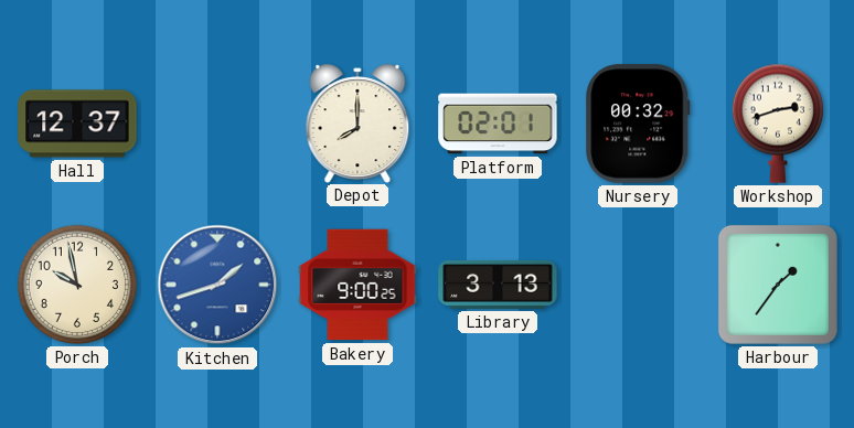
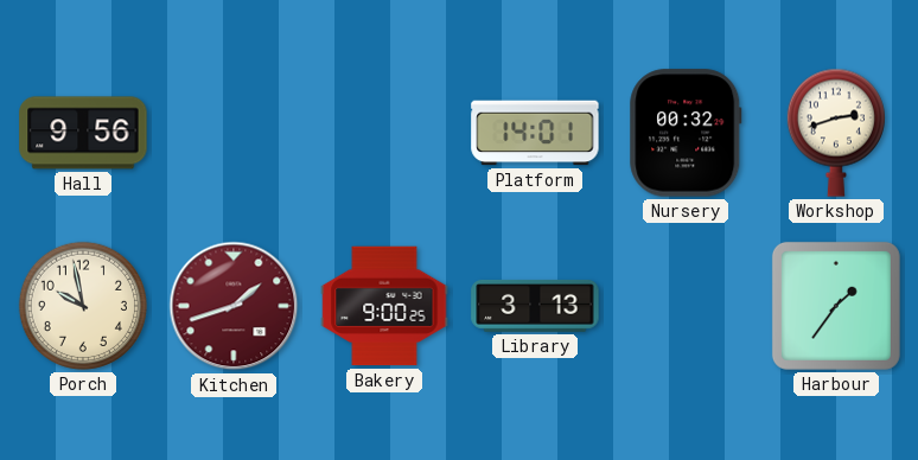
Hall: 12:37 -> 9:56
Depot: 8:00 -> none
Platform: 02:01 -> 14:01
Kitchen dial: blue -> burgundy
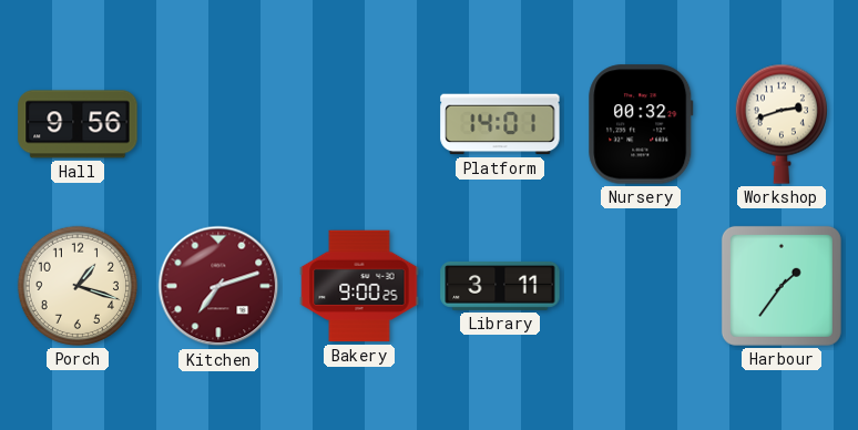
Porch: 9:58 -> 1:18
Kitchen: 1:42 -> 7:12
Library: 3:13 -> 3:11
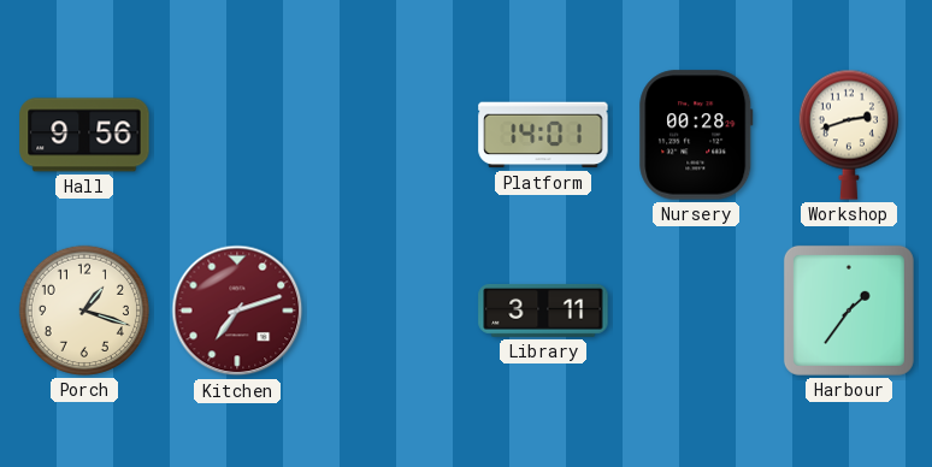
Nursery: 00:32 -> 00:28
Bakery: 9:00 -> none
